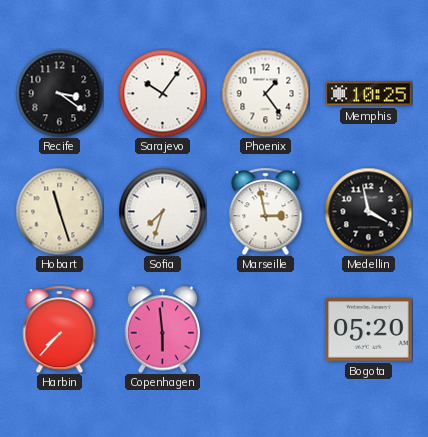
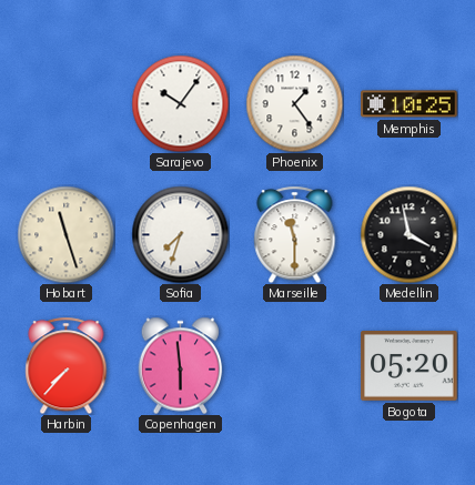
Recife: 3:21 -> none
Marseille: 2:58 -> 11:30
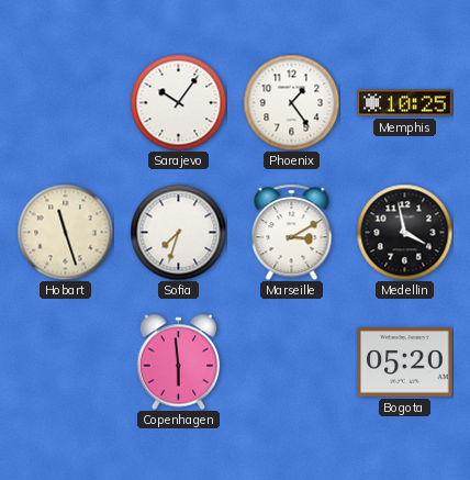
Marseille: 11:30 -> 3:10
Harbin: 7:37 -> none
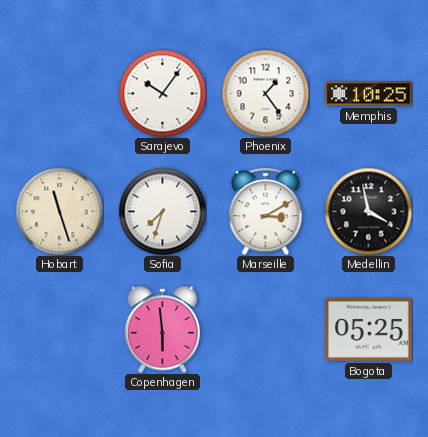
Bogota: 05:20 -> 05:25
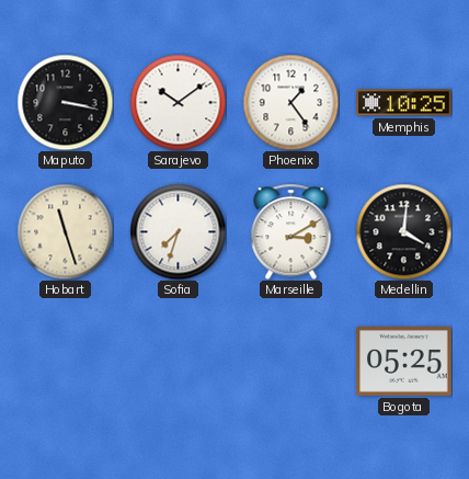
Maputo: none -> 3:17
Sarajevo: 10:06 -> 10:09
Medellin: 3:58 -> 4:01
Copenhagen: 5:59 -> none
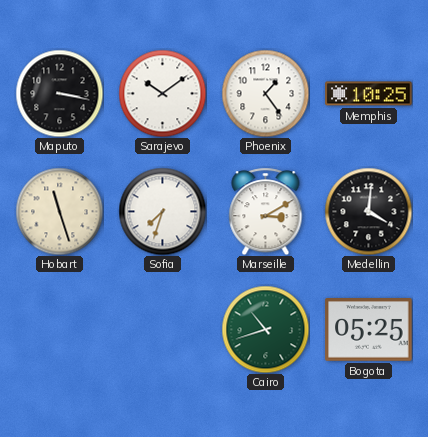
Cairo: none -> 10:42
